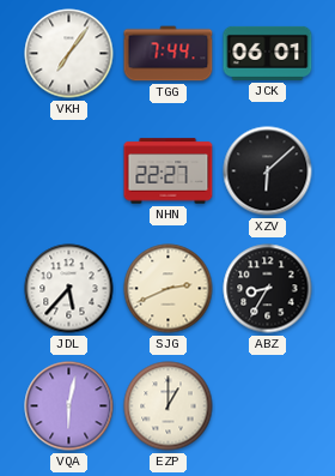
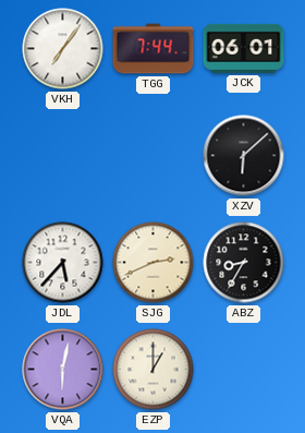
NHN: 22:27 -> none
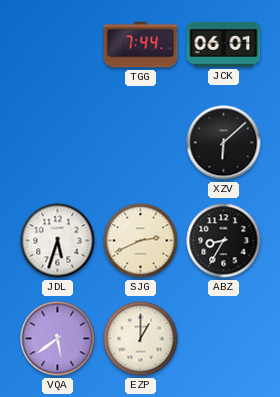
VKH: 7:06 -> none
JDL: 5:37 -> 5:33
VQA: 6:02 -> 5:39
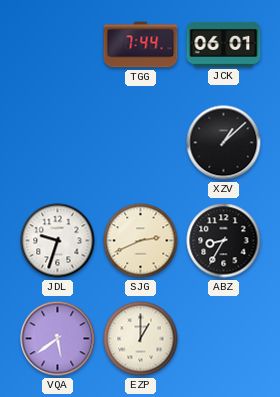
XZV: 6:08 -> 1:08
JDL: 5:33 -> 9:33
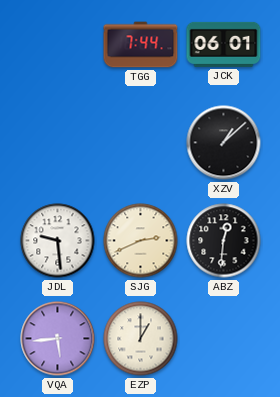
JDL: 9:33 -> 9:29
ABZ: 8:35 -> 12:31
VQA: 5:39 -> 5:44
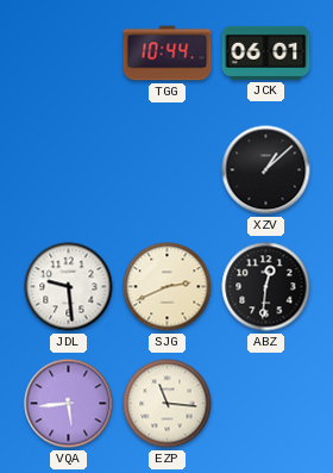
TGG: 7:44 -> 10:44
EZP: 1:00 -> 11:16
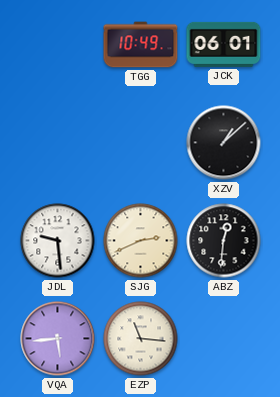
TGG: 10:44 -> 10:49
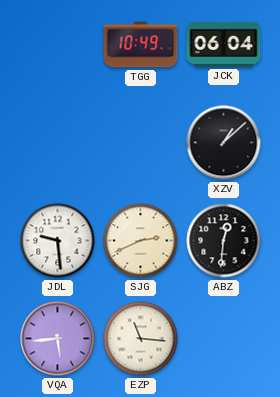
JCK: 06:01 -> 06:04
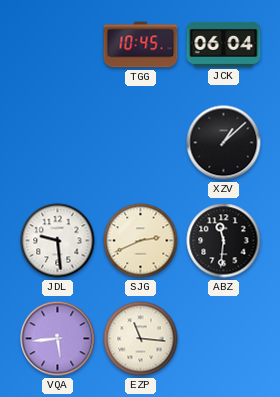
TGG: 10:49 -> 10:45
ABZ: 12:31 -> 11:31
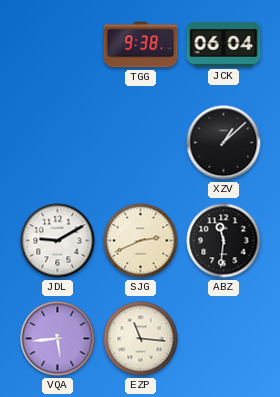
TGG: 10:45 -> 9:38
JDL: 9:29 -> 9:10
